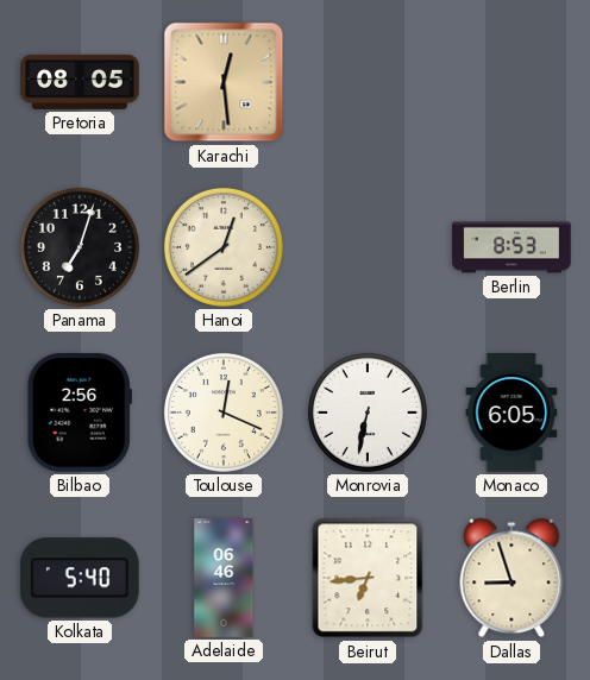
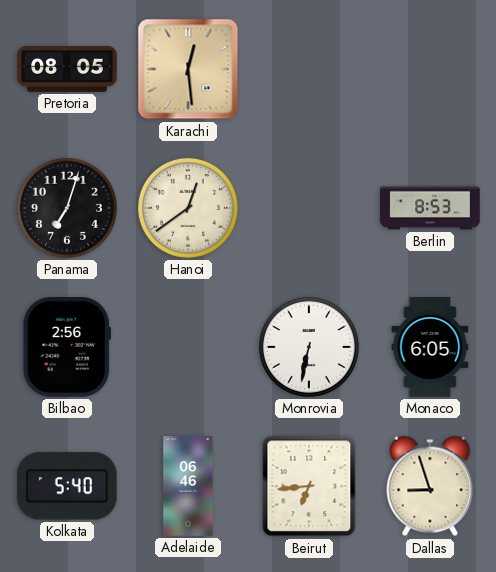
Toulouse: 12:19 -> none
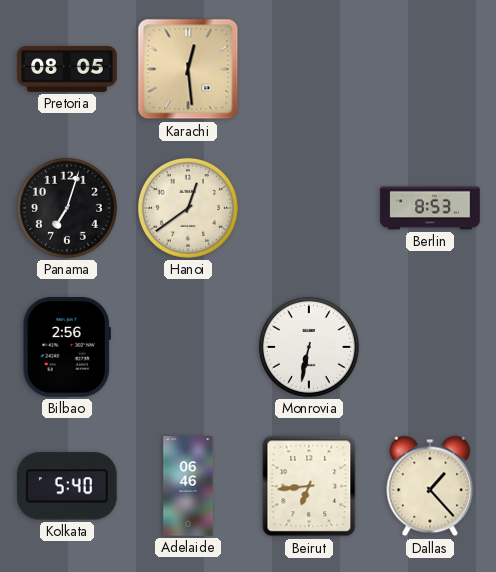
Monaco: 6:05 -> none
Dallas: 8:57 -> 1:23
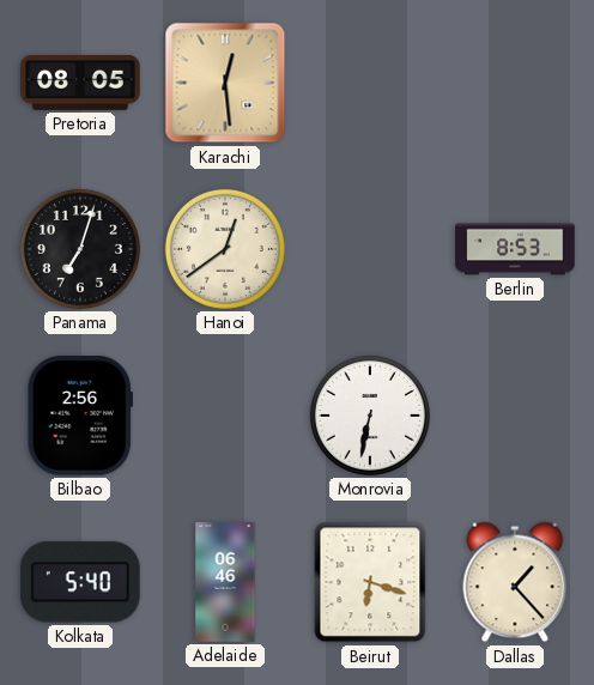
Beirut: 6:44 -> 6:18
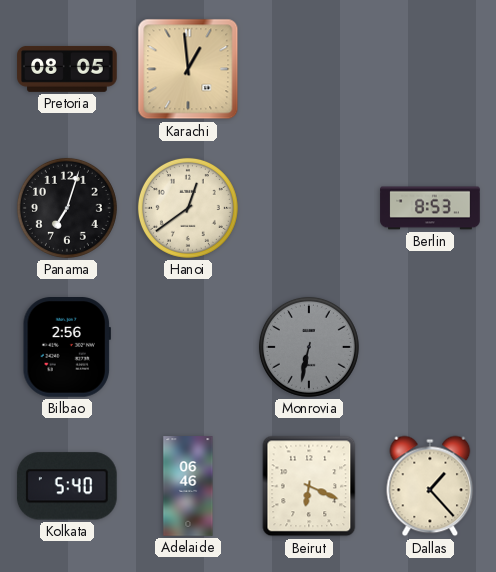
Karachi: 12:29 -> 12:59
Monrovia dial: white -> grey
Beirut: 6:18 -> 6:19
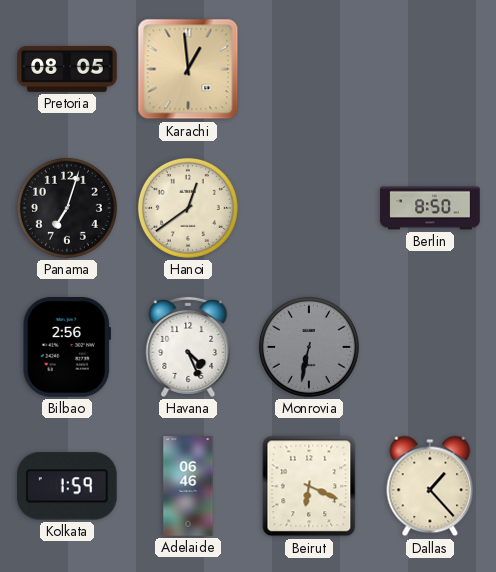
Berlin: 8:53 -> 8:50
Havana: none -> 4:26
Kolkata: 5:40 -> 1:59
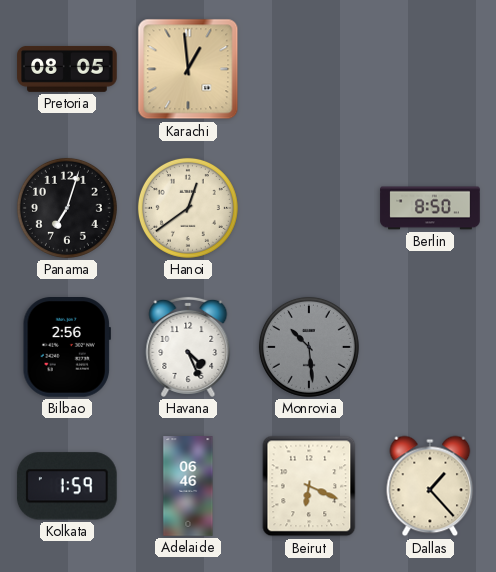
Monrovia: 6:32 -> 10:29
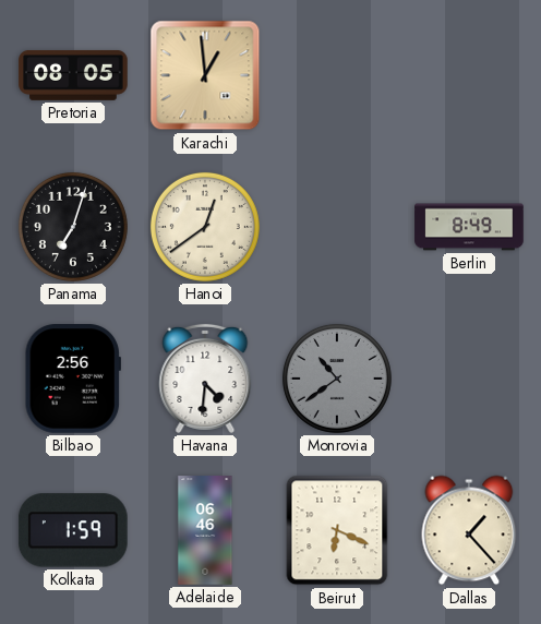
Berlin: 8:50 -> 8:49
Havana: 4:26 -> 4:31
Monrovia: 10:29 -> 10:39
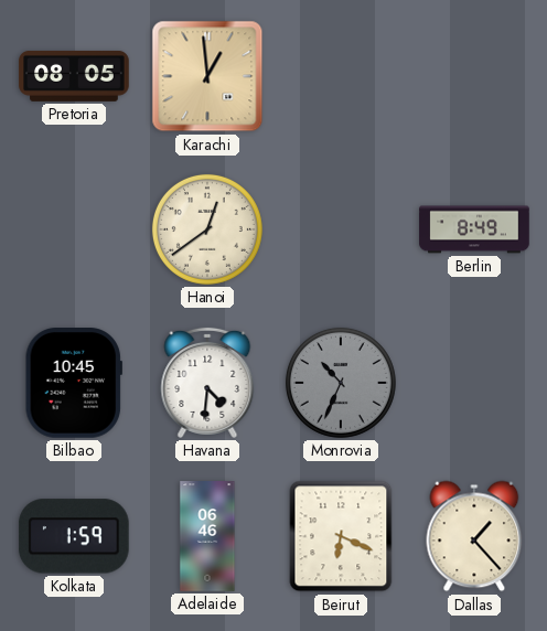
Panama: 7:03 -> none
Bilbao: 2:56 -> 10:45
Monrovia: 10:39 -> 10:34
